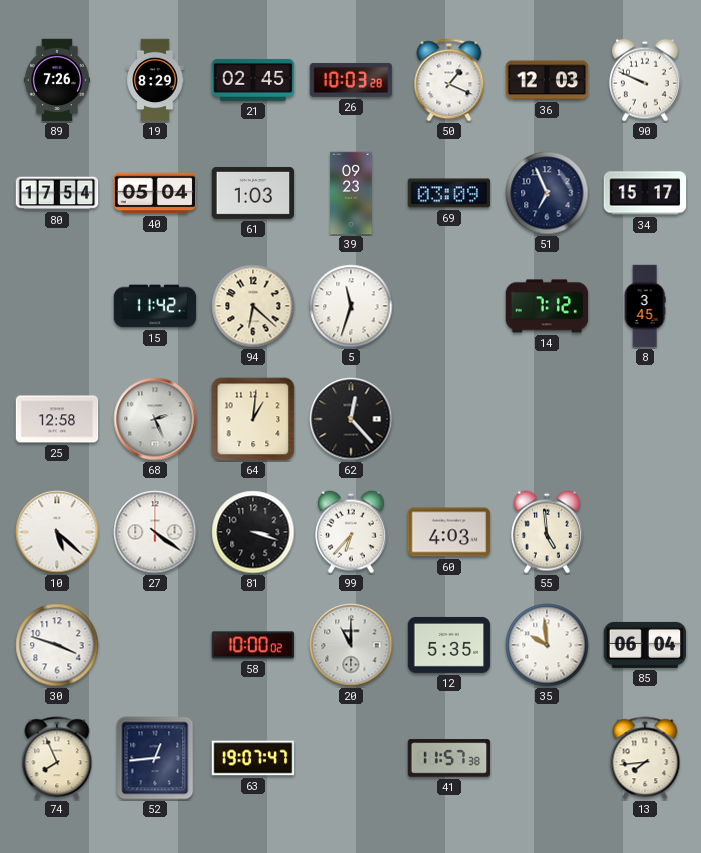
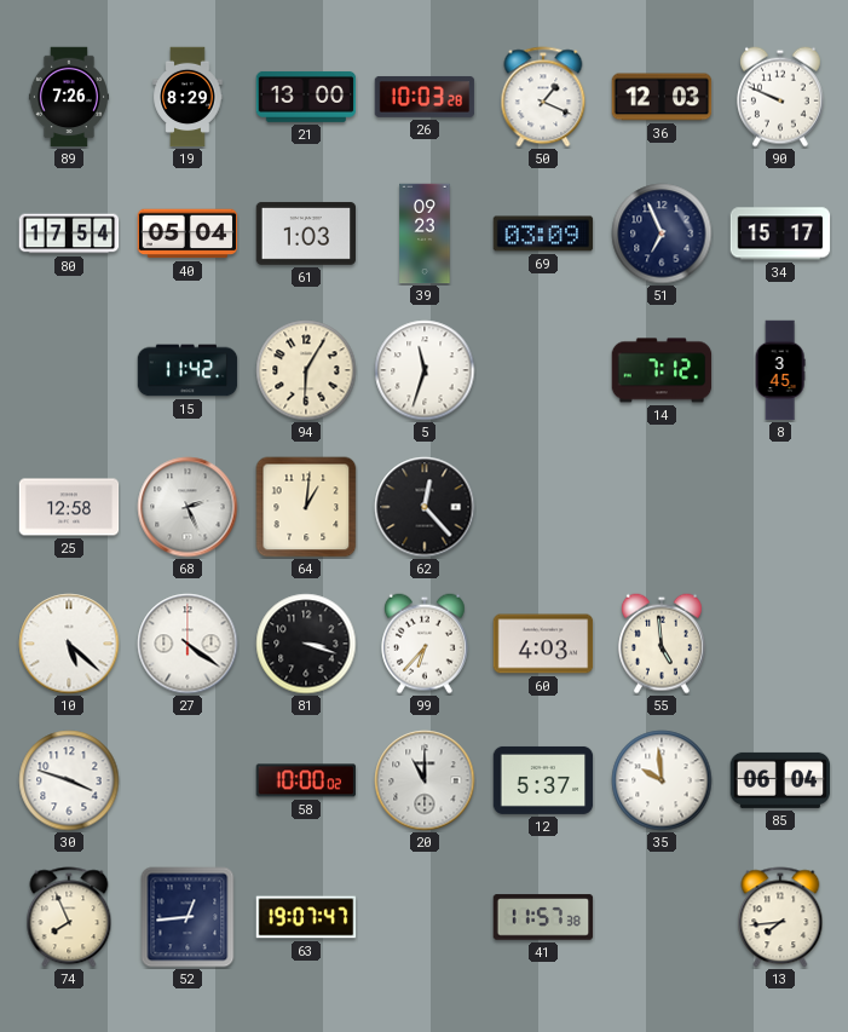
21: 02:45 -> 13:00
94: 6:22 -> 6:05
12: 5:35 -> 5:37
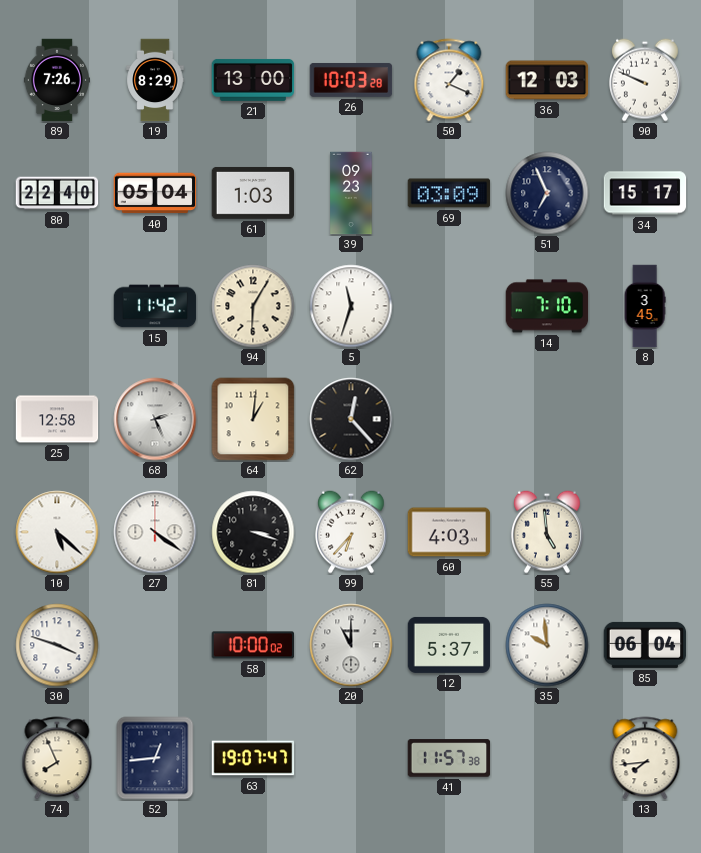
80: 17:54 -> 22:40
14: 7:12 -> 7:10
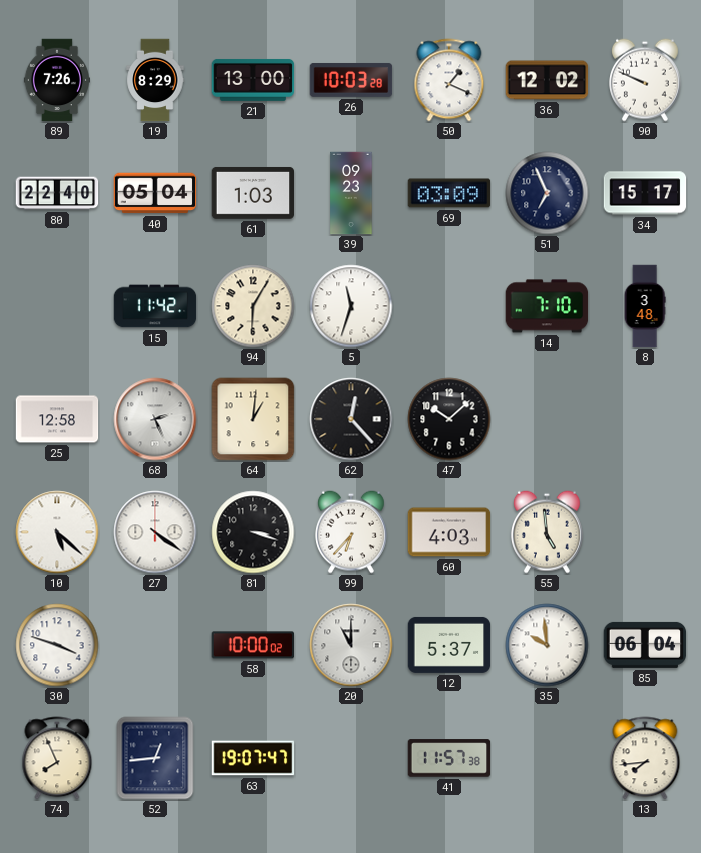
36: 12:03 -> 12:02
8: 3:45 -> 3:48
47: none -> 10:08
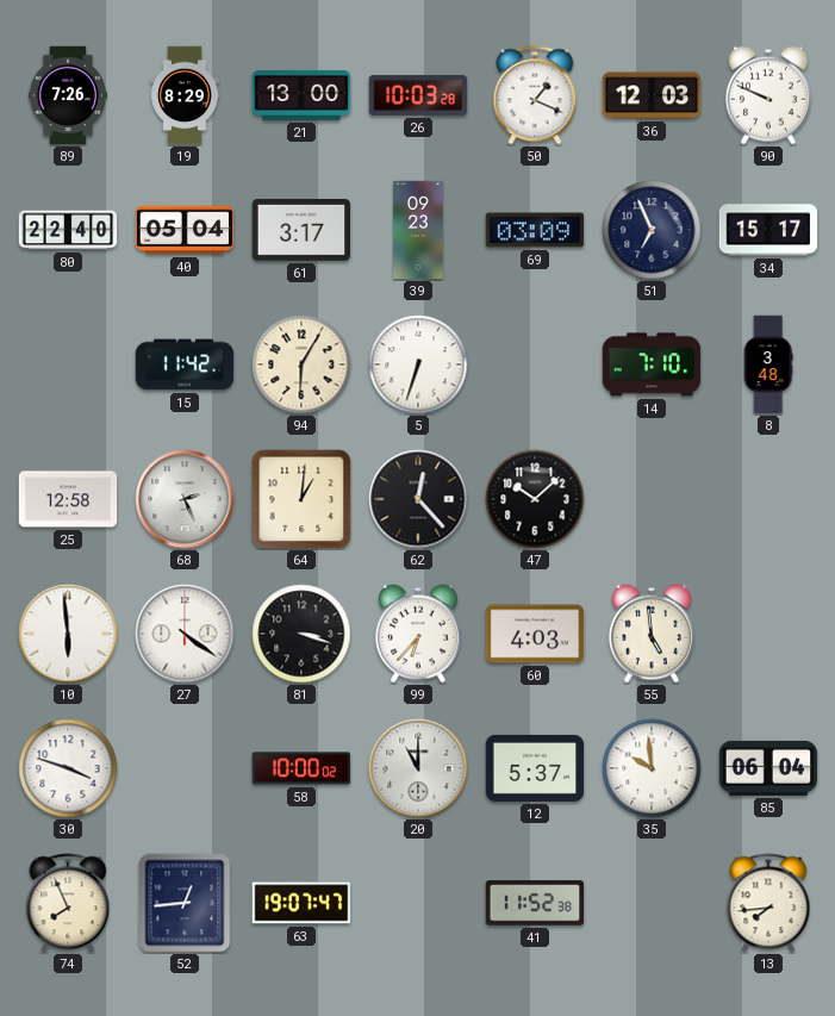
36: 12:02 -> 12:03
61: 1:03 -> 3:17
5: 11:33 -> 6:33
10: 5:22 -> 5:59
41: 11:57 -> 11:52
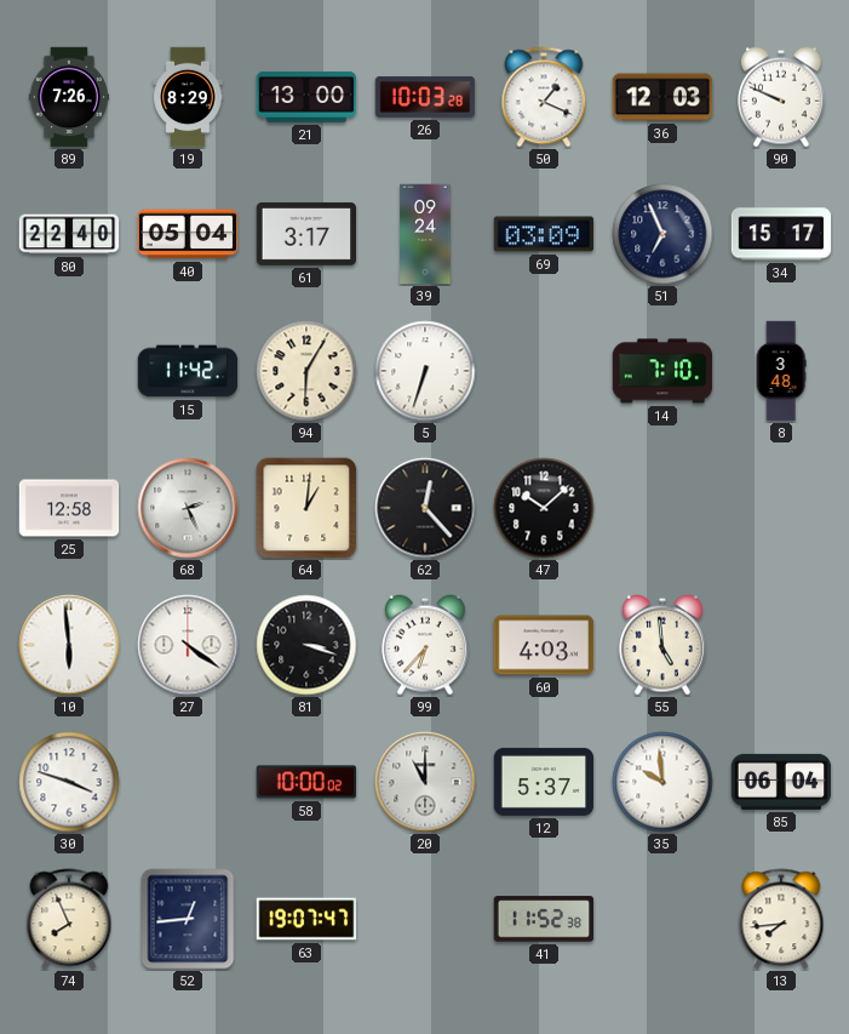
39: 09:23 -> 09:24
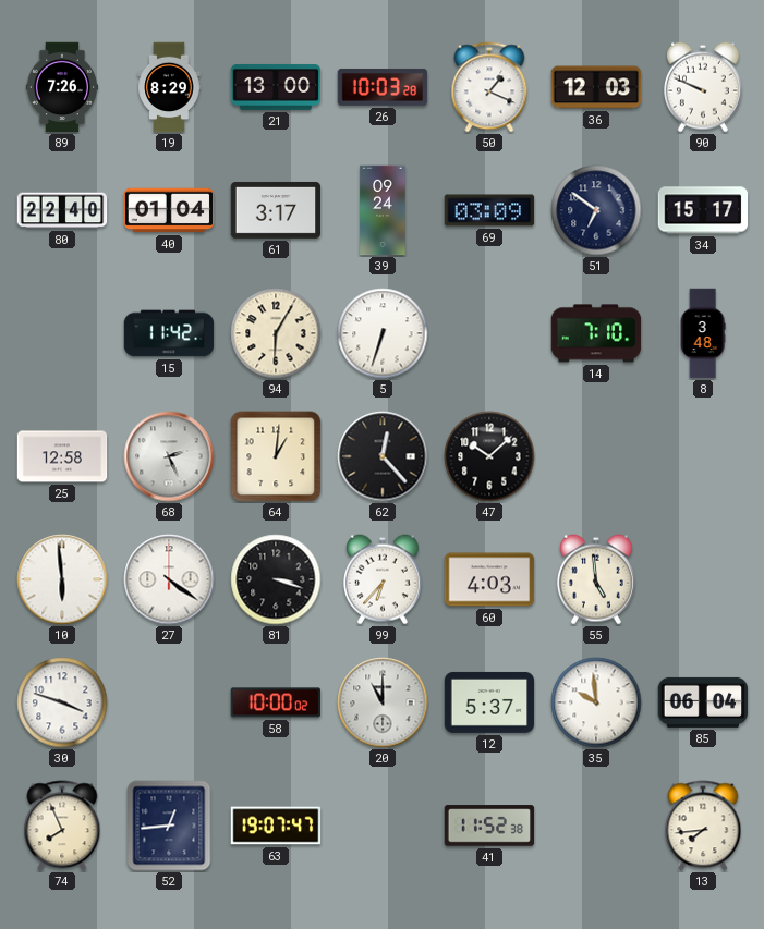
40: 05:04 -> 01:04
51: 6:56 -> 6:51
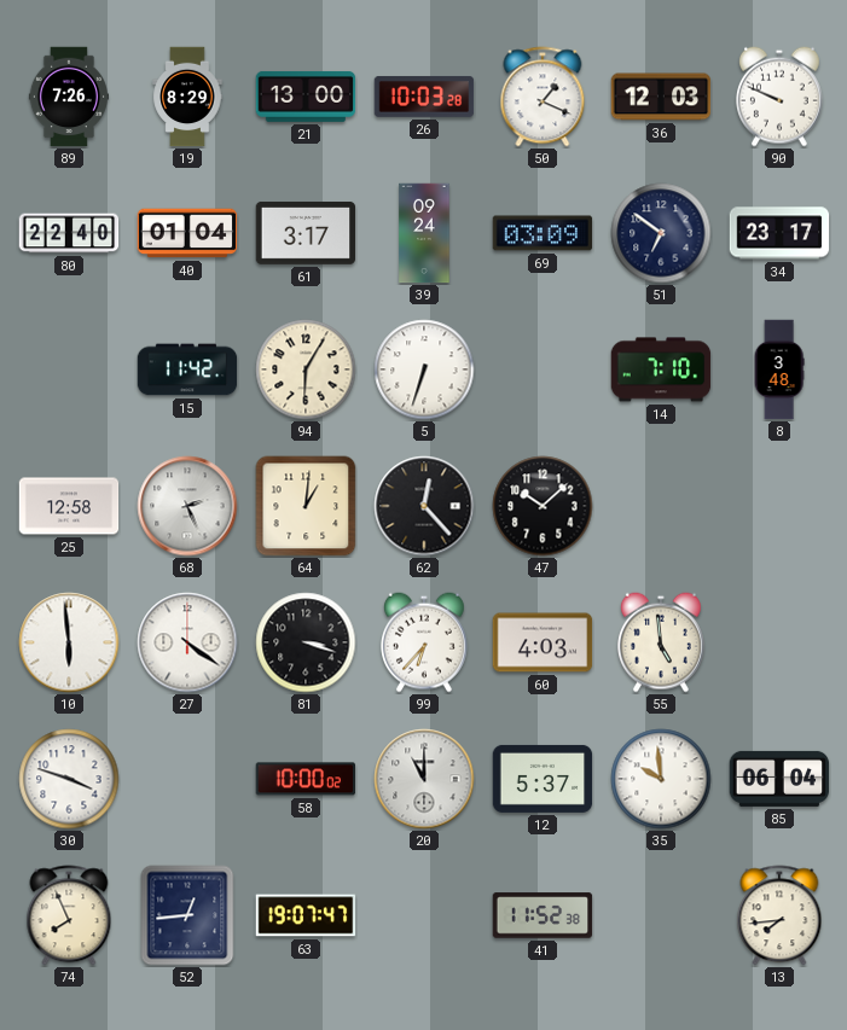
34: 15:17 -> 23:17
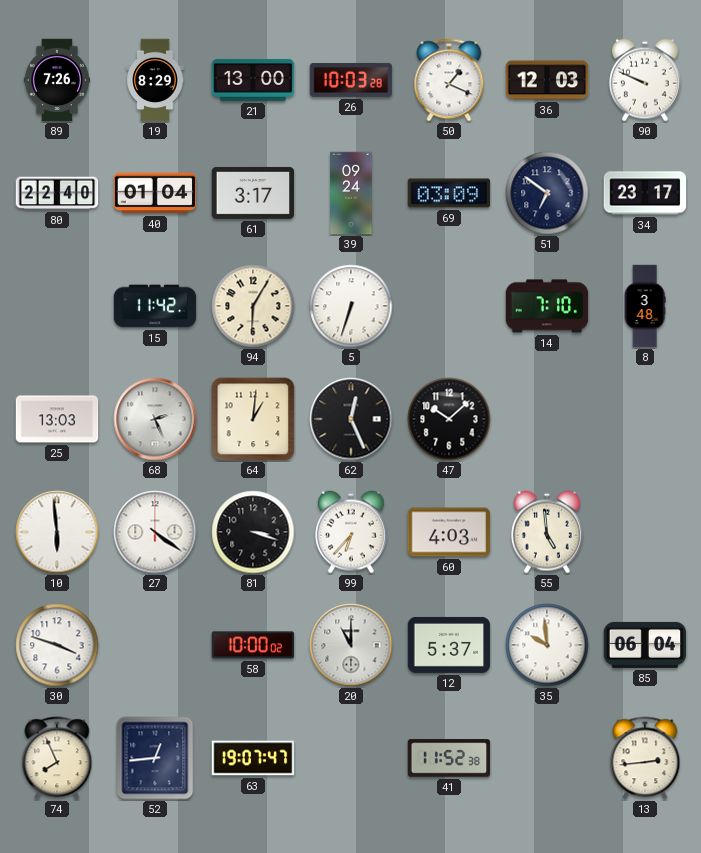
25: 12:58 -> 13:03
62: 12:23 -> 12:26
13: 7:44 -> 2:44
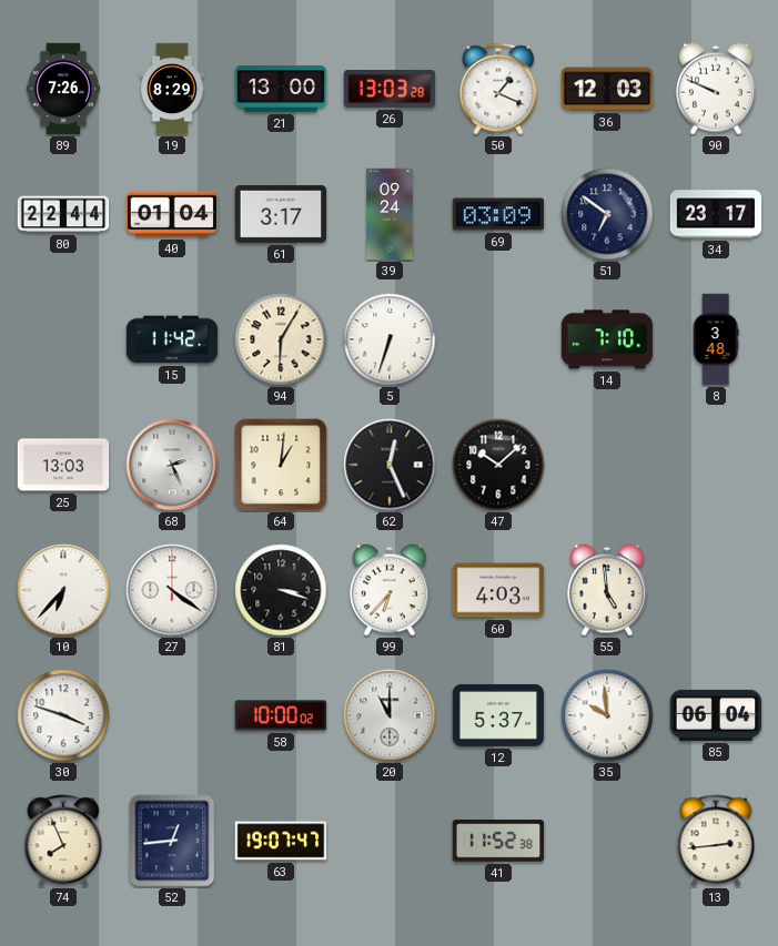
26: 10:03 -> 13:03
80: 22:40 -> 22:44
10: 5:59 -> 6:37
